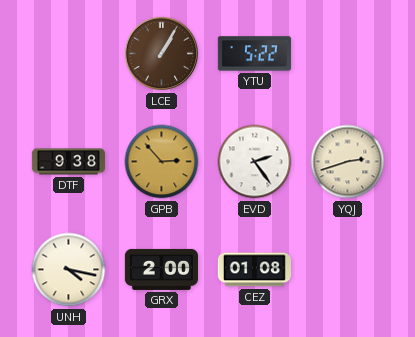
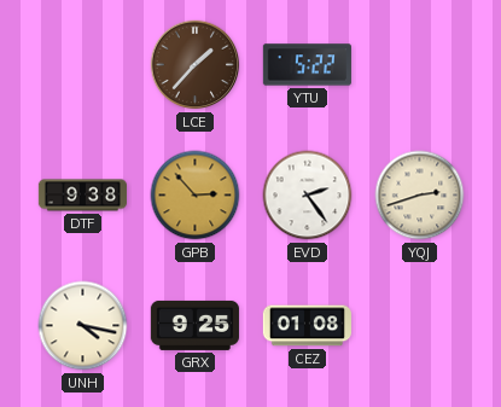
LCE: 1:05 -> 1:37
GRX: 2:00 -> 9:25
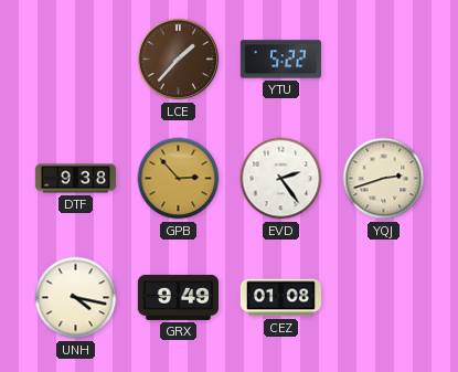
GRX: 9:25 -> 9:49
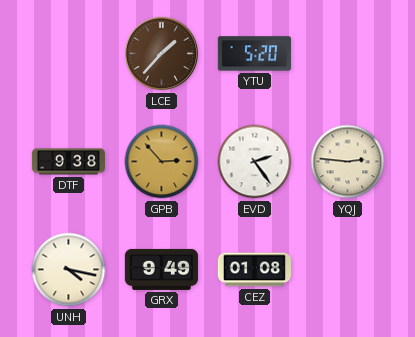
YTU: 5:22 -> 5:20
YQJ: 2:42 -> 2:46
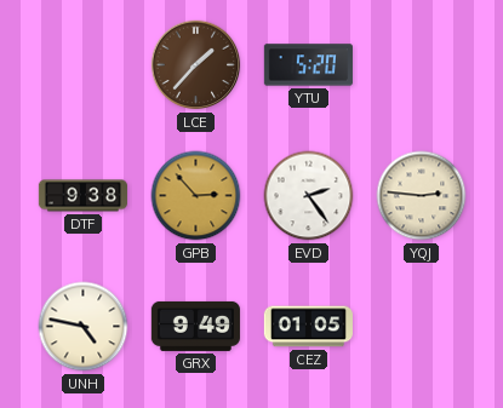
UNH: 4:17 -> 4:47
CEZ: 01:08 -> 01:05
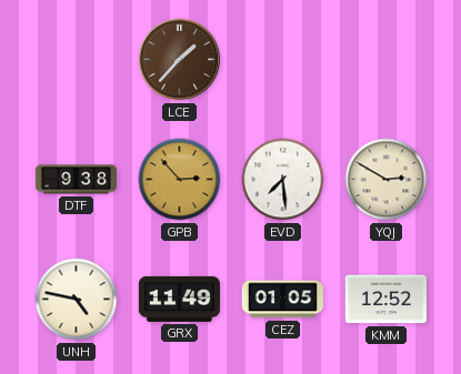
YTU: 5:20 -> none
EVD: 2:24 -> 7:29
YQJ: 2:46 -> 2:50
GRX: 9:49 -> 11:49
KMM: none -> 12:52
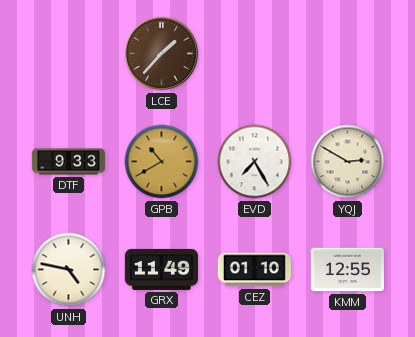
DTF: 9:38 -> 9:33
GPB: 2:53 -> 10:40
EVD: 7:29 -> 7:25
CEZ: 01:05 -> 01:10
KMM: 12:52 -> 12:55
